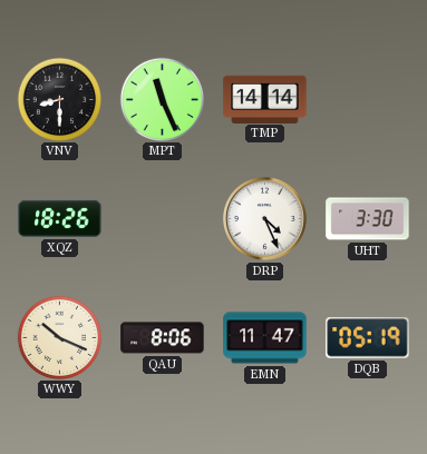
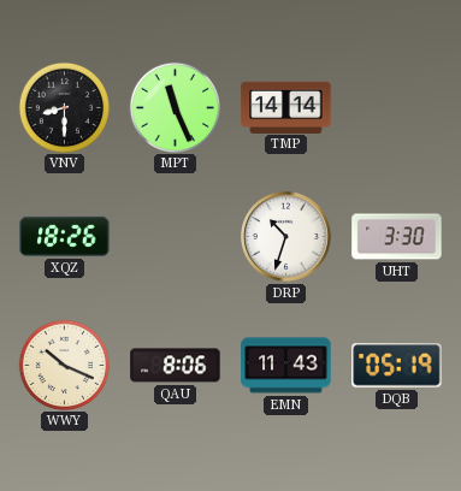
DRP: 4:26 -> 10:33
EMN: 11:47 -> 11:43
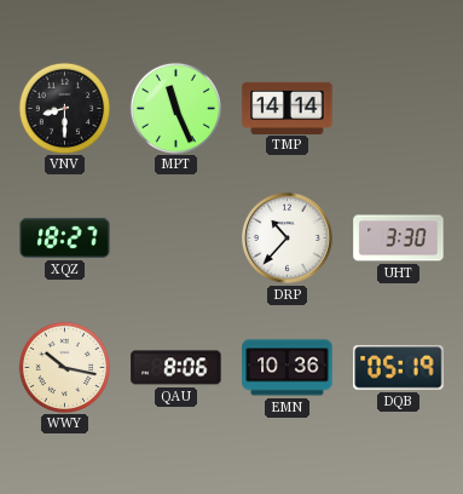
XQZ: 18:26 -> 18:27
DRP: 10:33 -> 10:37
WWY: 10:19 -> 10:17
EMN: 11:43 -> 10:36
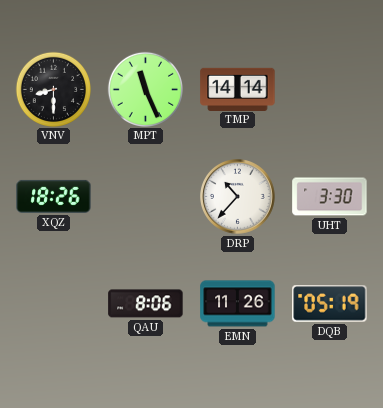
XQZ: 18:27 -> 18:26
WWY: 10:17 -> none
EMN: 10:36 -> 11:26
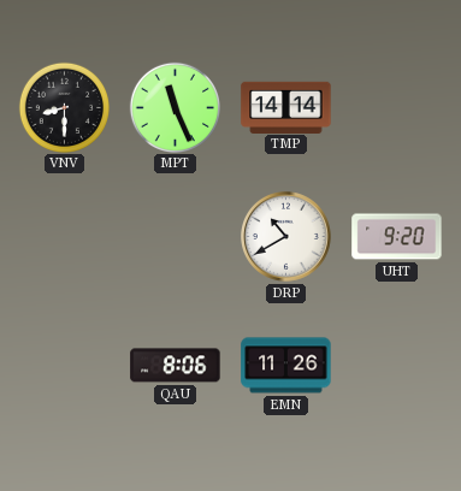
XQZ: 18:26 -> none
DRP: 10:37 -> 10:40
UHT: 3:30 -> 9:20
DQB: 05:19 -> none
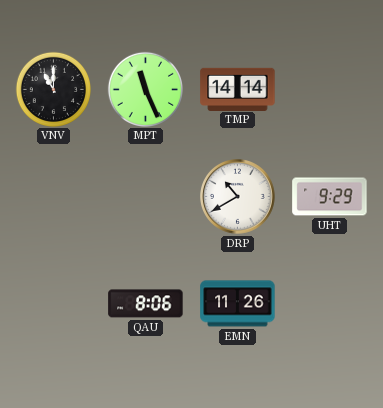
VNV: 8:30 -> 11:00
UHT: 9:20 -> 9:29
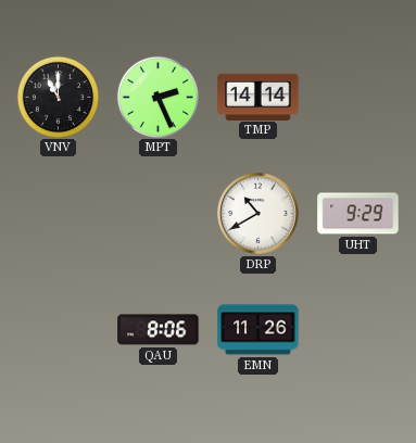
MPT: 11:26 -> 2:26
